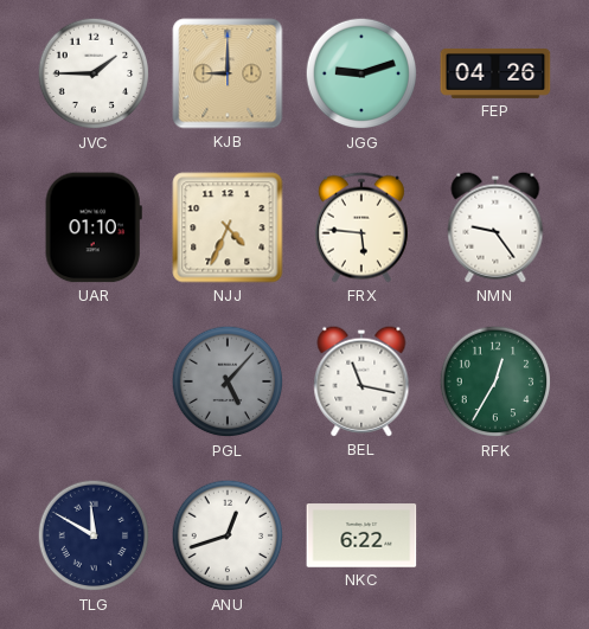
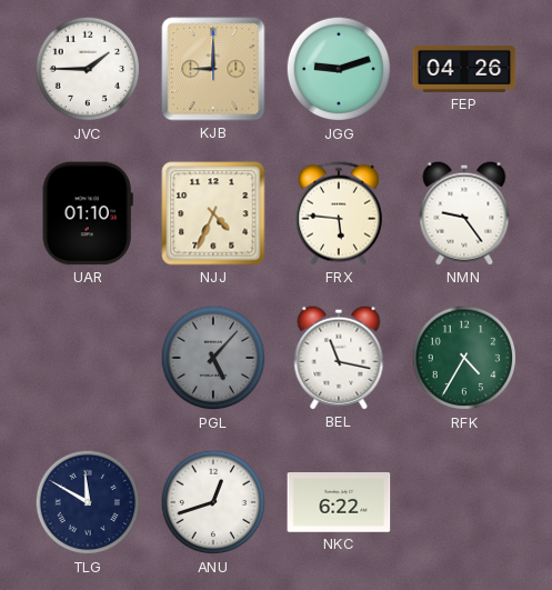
RFK: 12:35 -> 4:35
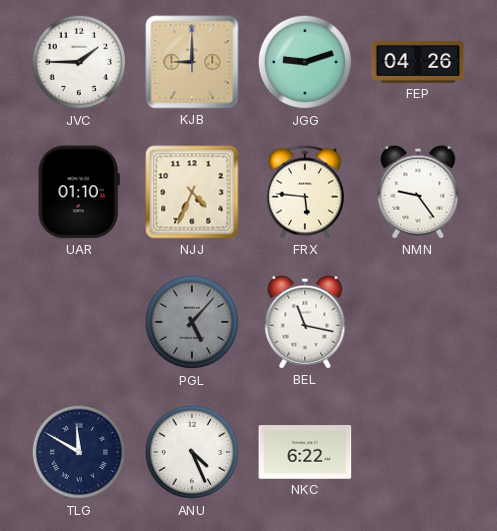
RFK: 4:35 -> none
ANU: 12:42 -> 4:26
